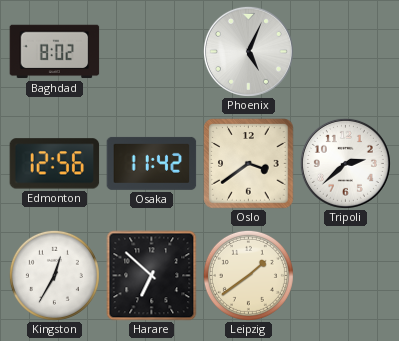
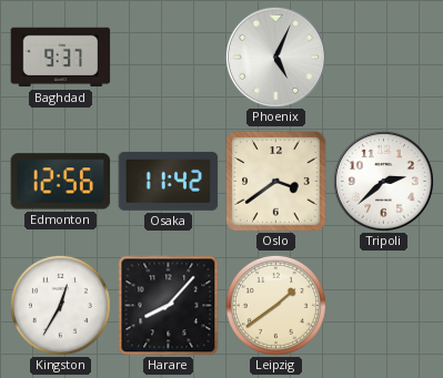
Baghdad: 8:02 -> 9:37
Harare: 6:52 -> 8:07
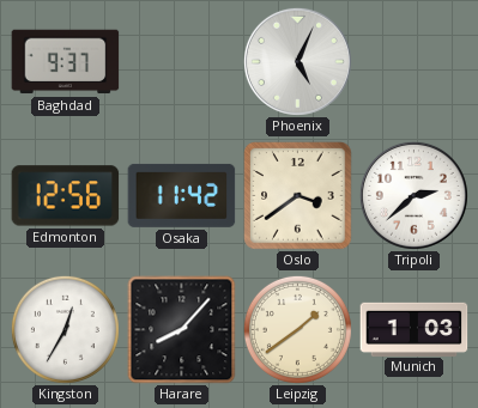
Munich: none -> 1:03
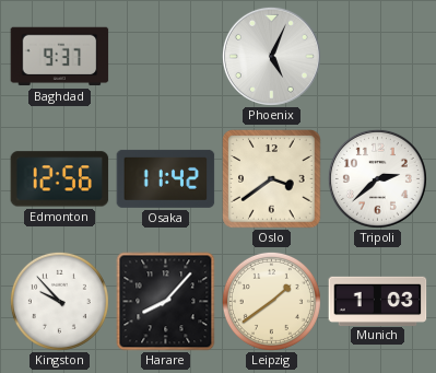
Kingston: 12:35 -> 9:53
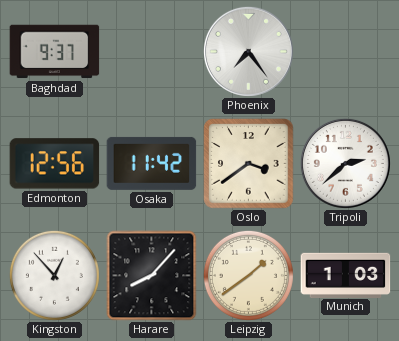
Phoenix: 5:04 -> 7:24
Kingston: 9:53 -> 12:53
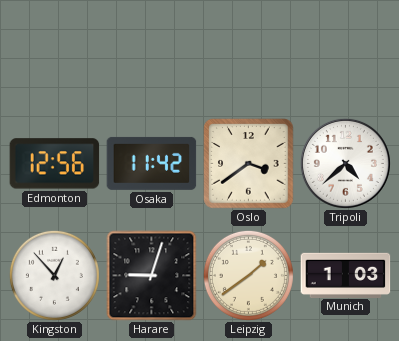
Baghdad: 9:37 -> none
Phoenix: 7:24 -> none
Tripoli: 2:38 -> 4:38
Harare: 8:07 -> 9:03
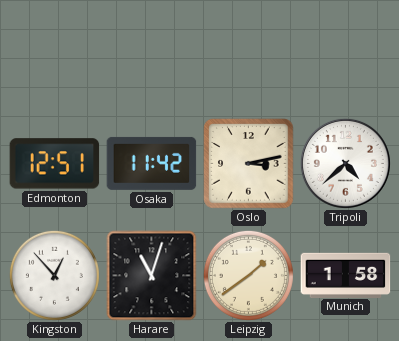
Edmonton: 12:56 -> 12:51
Oslo: 3:39 -> 3:13
Harare: 9:03 -> 11:03
Munich: 1:03 -> 1:58
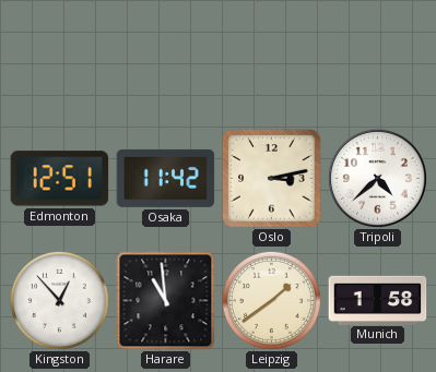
Harare: 11:03 -> 10:59
